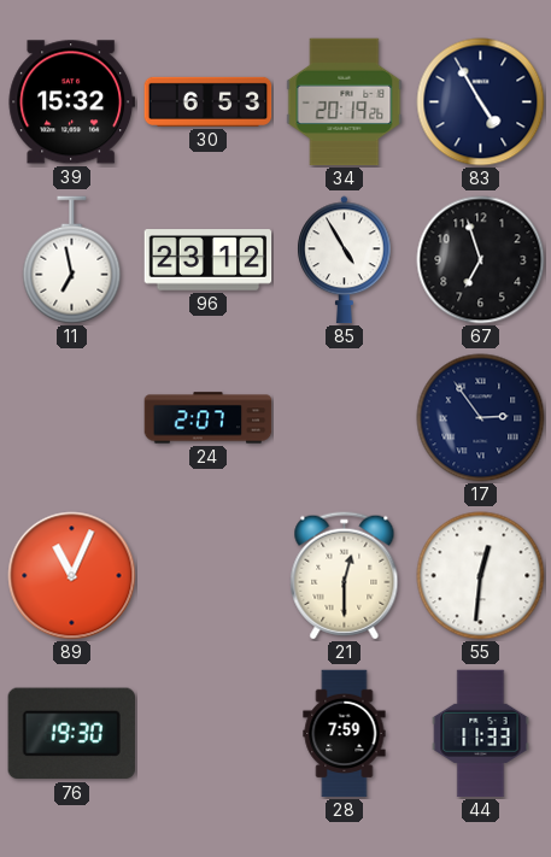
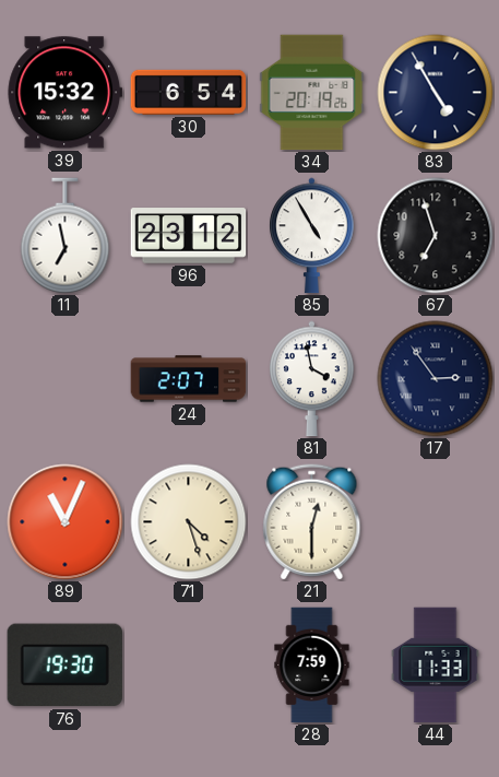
30: 6:53 -> 6:54
81: none -> 3:58
71: none -> 4:27
55: 12:31 -> none
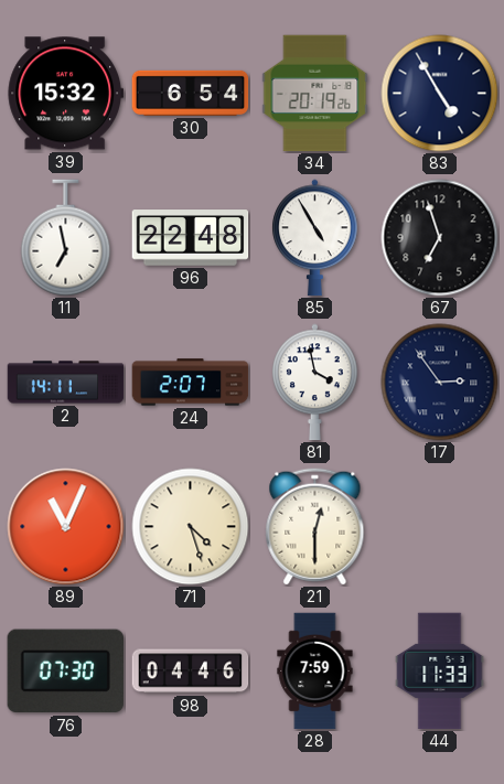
96: 23:12 -> 22:48
2: none -> 14:11
76: 19:30 -> 07:30
98: none -> 04:46
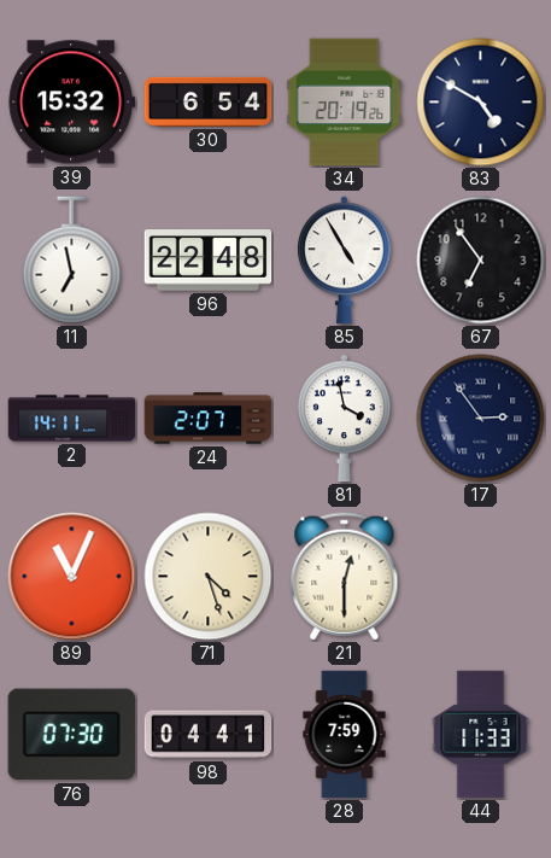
83: 4:55 -> 4:50
67: 6:57 -> 6:54
98: 04:46 -> 04:41
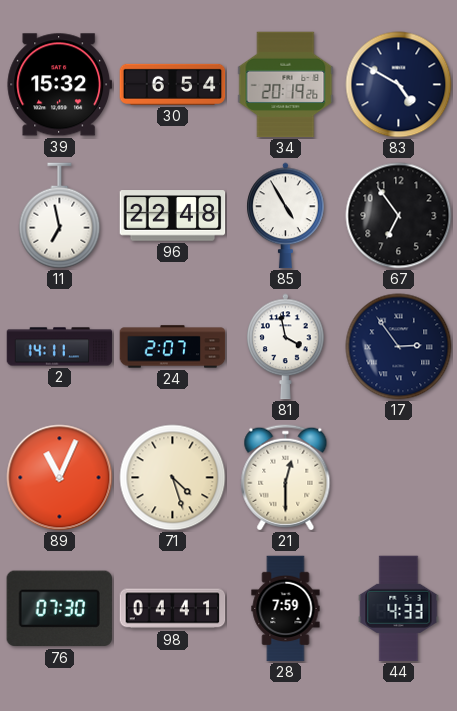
44: 11:33 -> 4:33
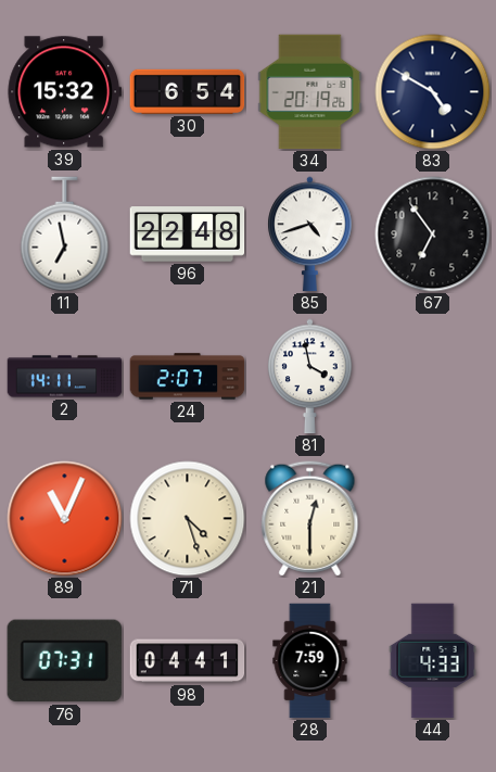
85: 4:55 -> 4:42
17: 2:54 -> none
76: 07:30 -> 07:31
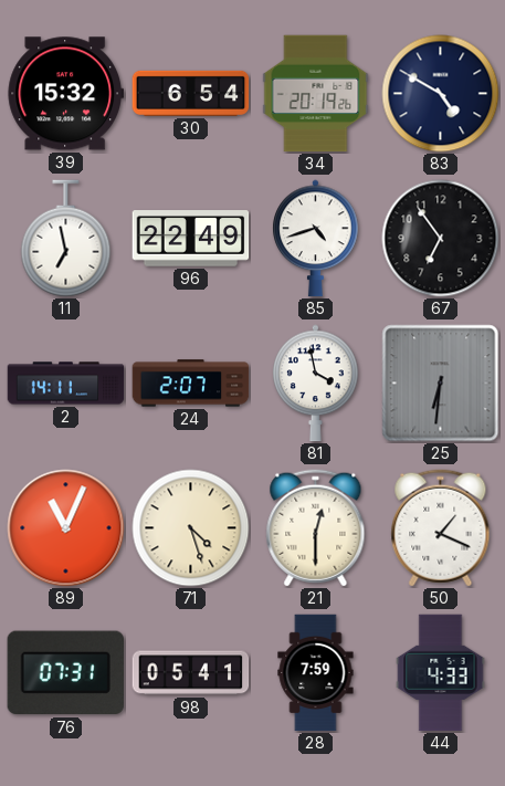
96: 22:48 -> 22:49
25: none -> 6:31
50: none -> 1:19
98: 04:41 -> 05:41
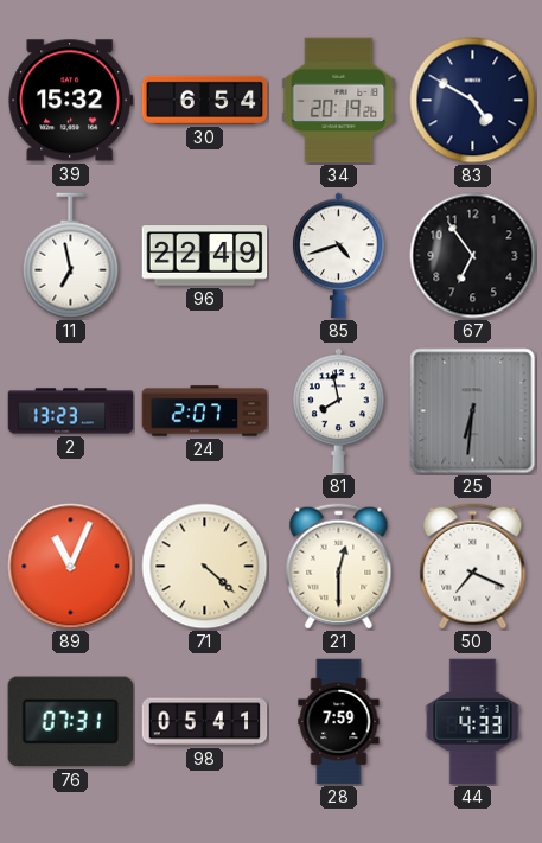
2: 14:11 -> 13:23
81: 3:58 -> 7:58
71: 4:27 -> 4:22
50: 1:19 -> 7:19
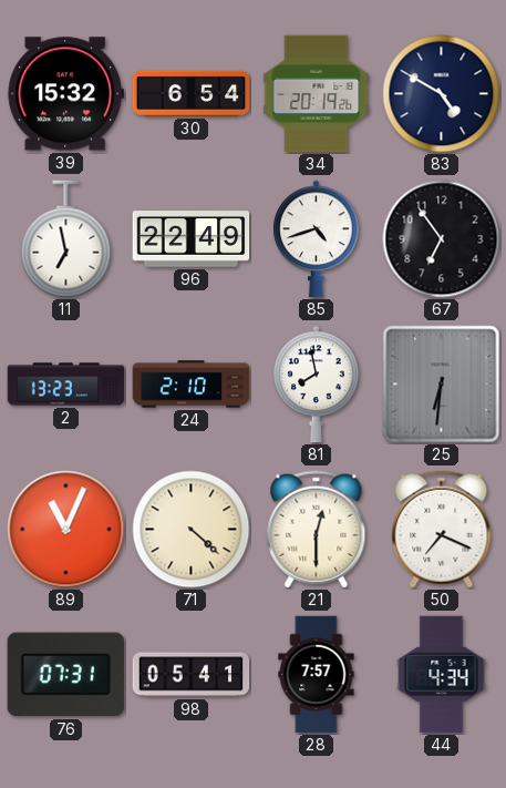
24: 2:07 -> 2:10
28: 7:59 -> 7:57
44: 4:33 -> 4:34
